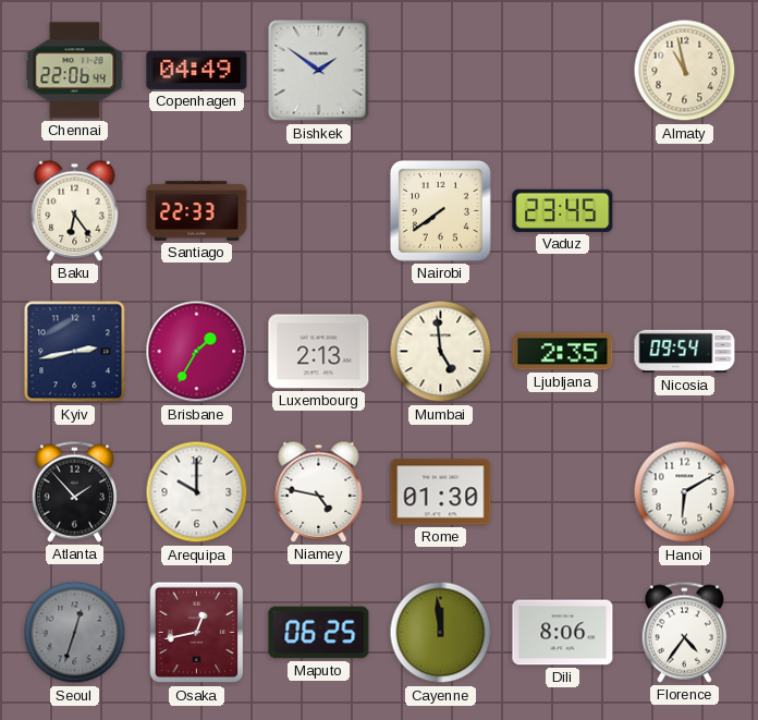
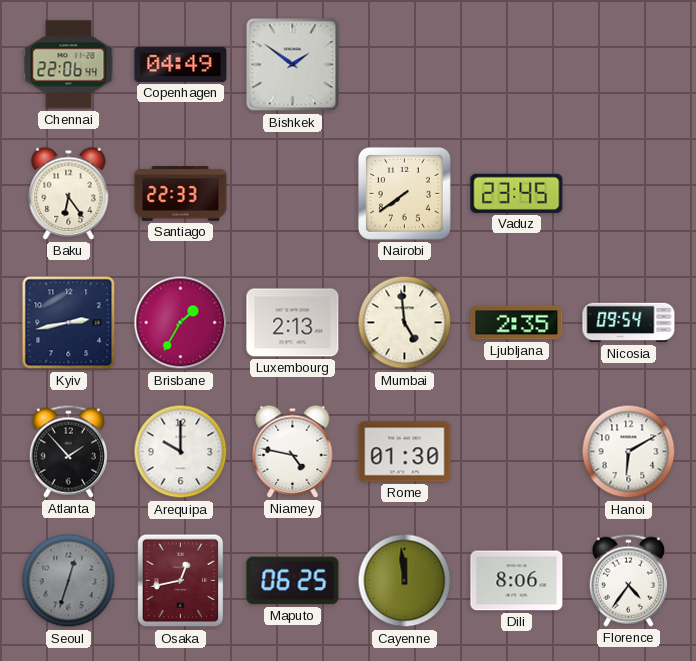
Almaty: 10:58 -> none
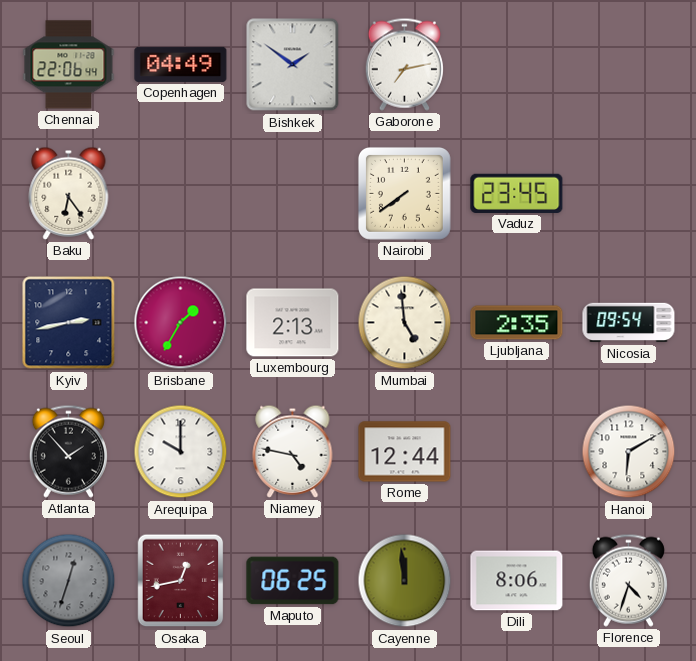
Gaborone: none -> 7:13
Santiago: 22:33 -> none
Rome: 01:30 -> 12:44
Florence: 4:36 -> 4:33
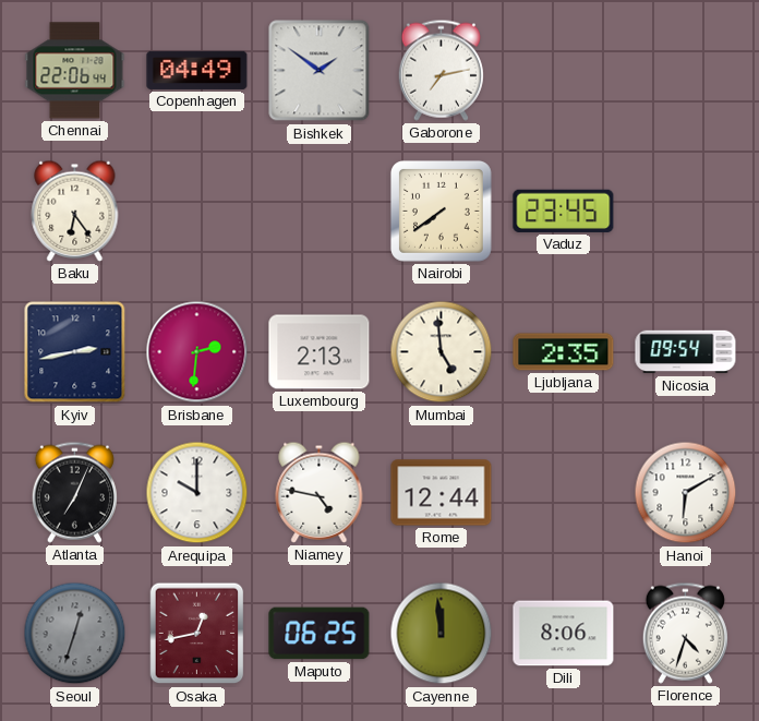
Brisbane: 1:35 -> 2:31
Atlanta: 1:53 -> 7:04
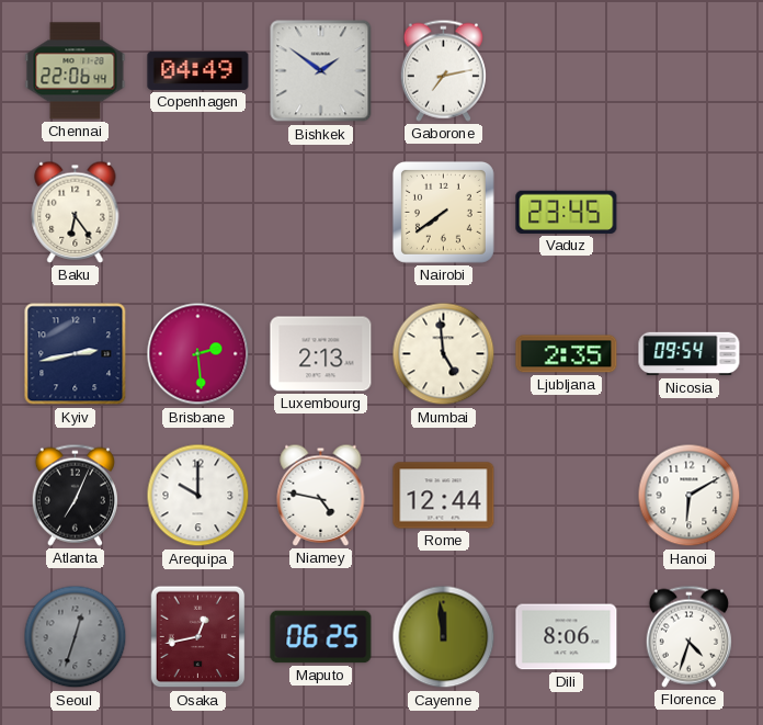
Brisbane: 2:31 -> 2:29
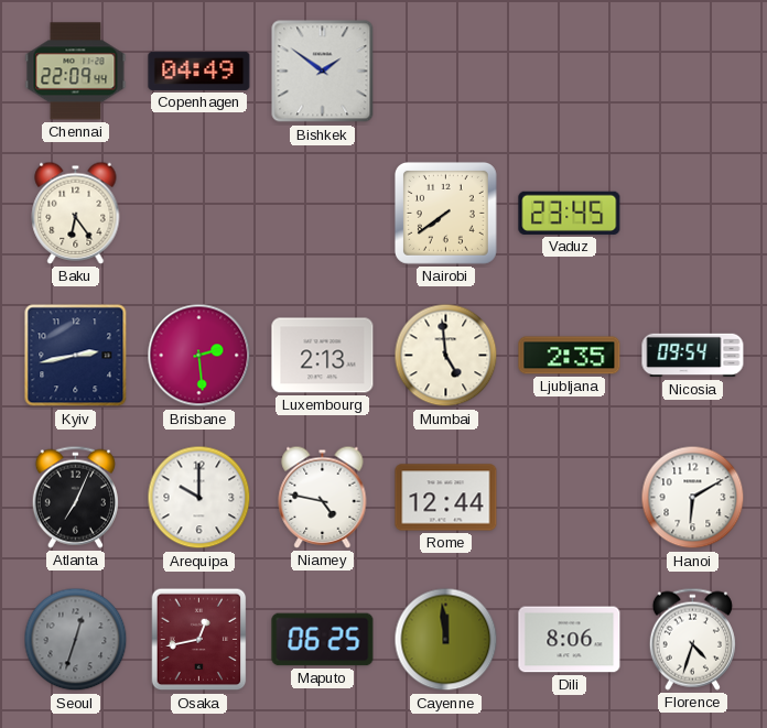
Chennai: 22:06 -> 22:09
Gaborone: 7:13 -> none
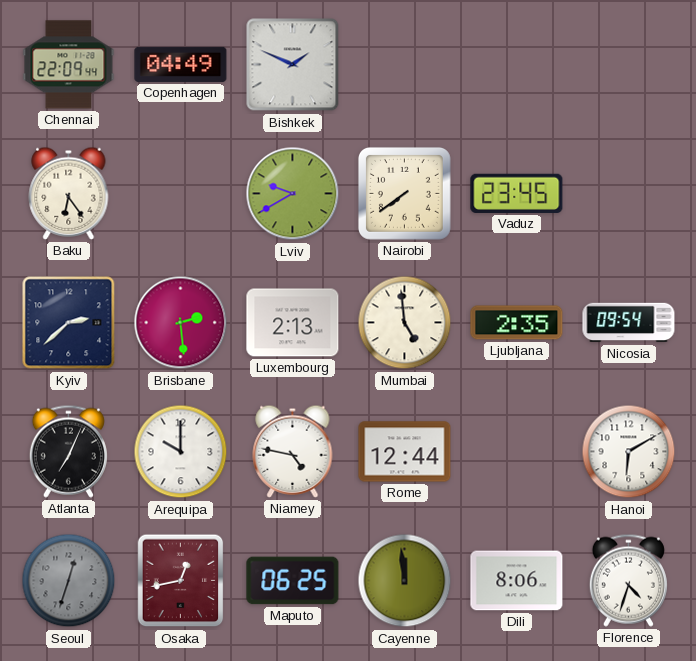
Bishkek: 1:51 -> 1:49
Lviv: none -> 9:40
Kyiv: 2:43 -> 2:38
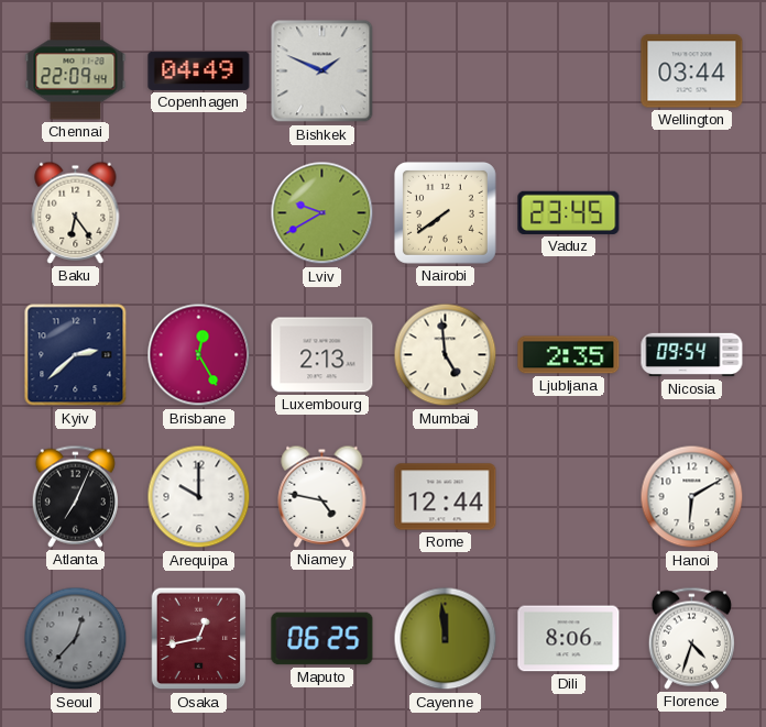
Wellington: none -> 03:44
Brisbane: 2:29 -> 12:25
Seoul: 12:33 -> 12:37
